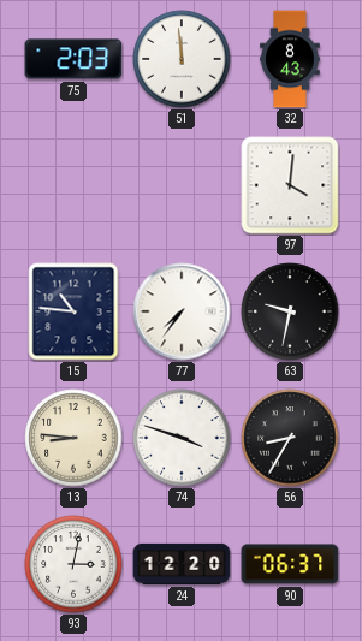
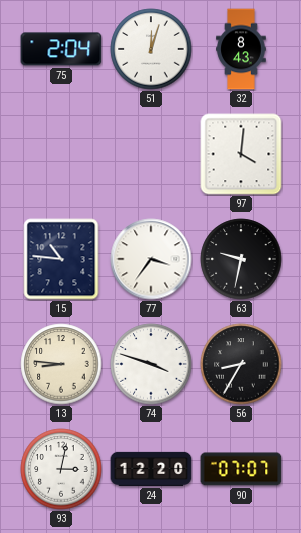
75: 2:03 -> 2:04
51: 11:59 -> 12:03
77: 7:36 -> 3:36
90: 06:37 -> 07:07
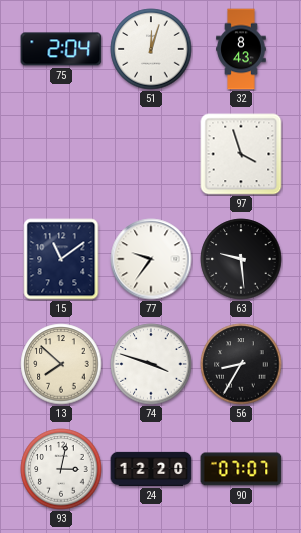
97: 4:01 -> 3:57
15: 10:46 -> 11:09
77: 3:36 -> 9:36
63: 9:32 -> 9:29
13: 8:46 -> 7:52
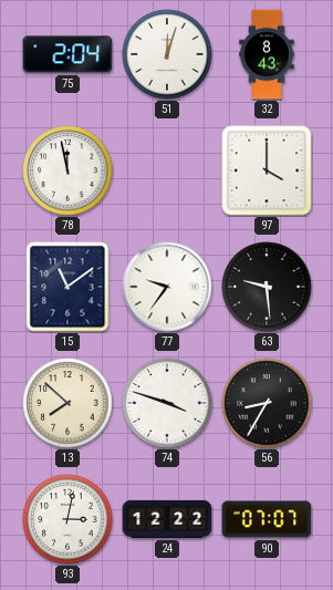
78: none -> 11:58
97: 3:57 -> 4:00
24: 12:20 -> 12:22
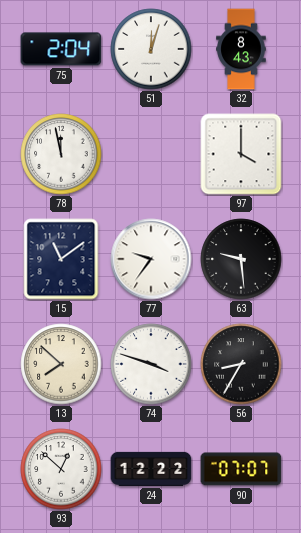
93: 3:02 -> 12:52
